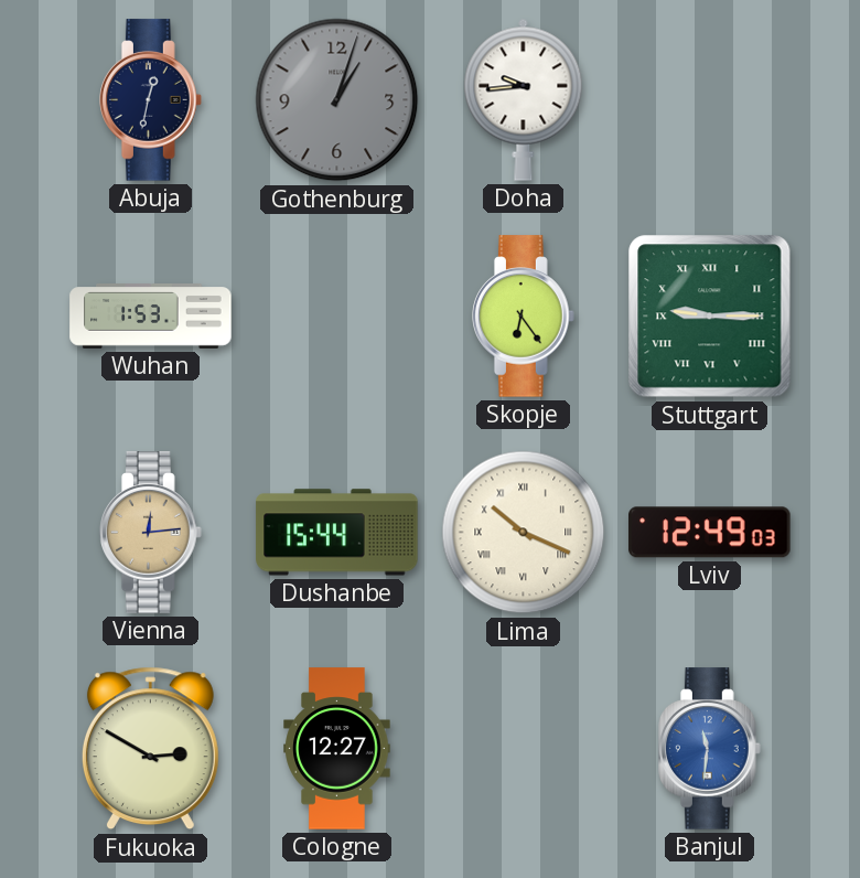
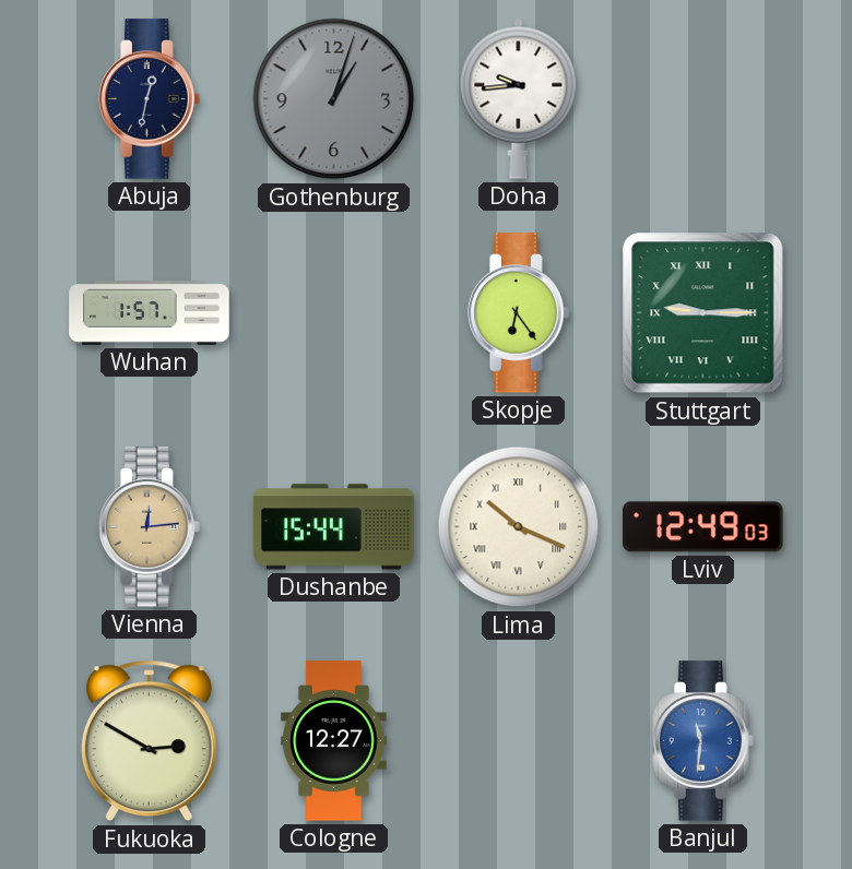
Wuhan: 1:53 -> 1:57
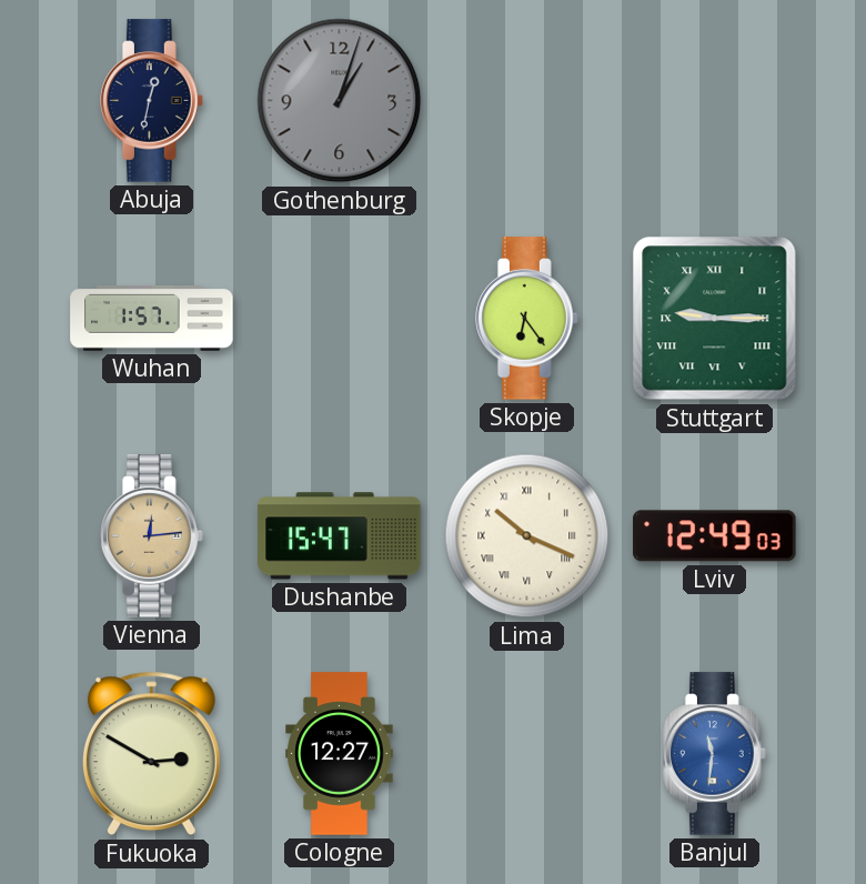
Doha: 9:44 -> none
Dushanbe: 15:44 -> 15:47
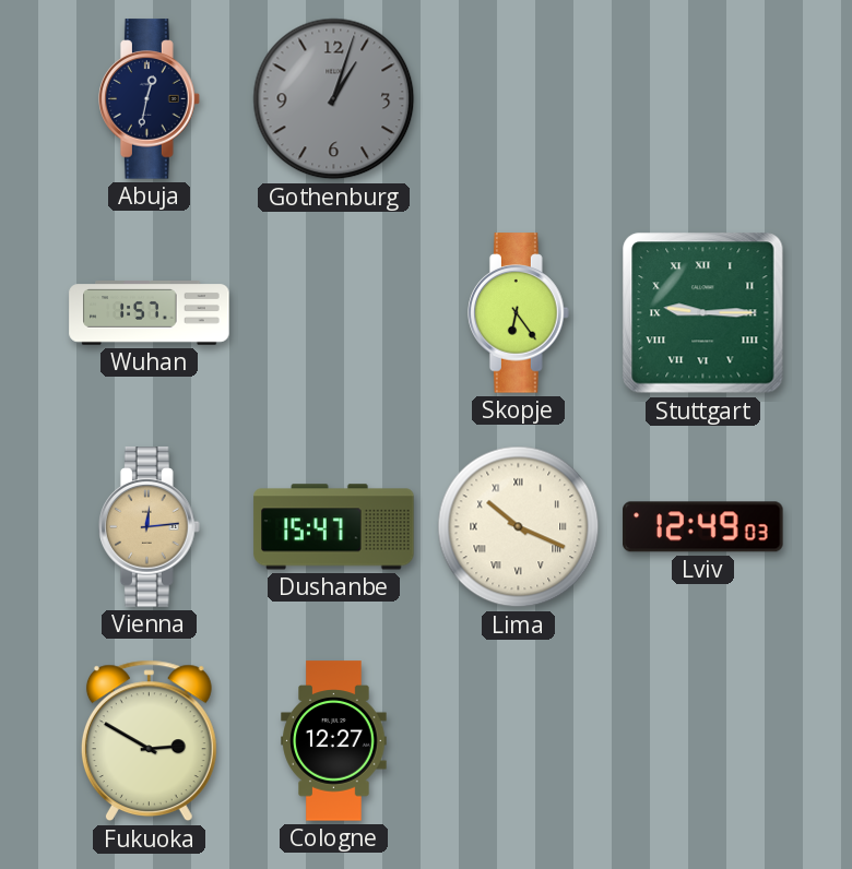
Banjul: 11:31 -> none
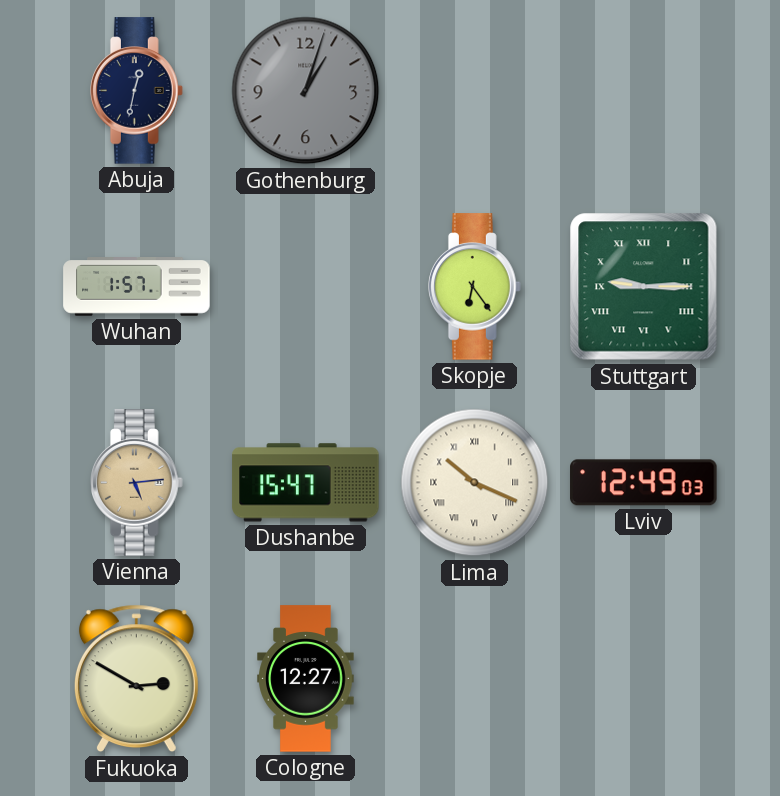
Vienna: 12:14 -> 5:14
